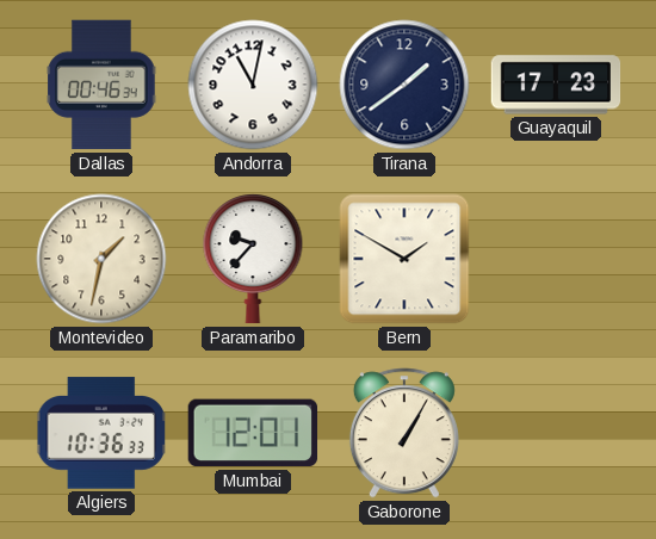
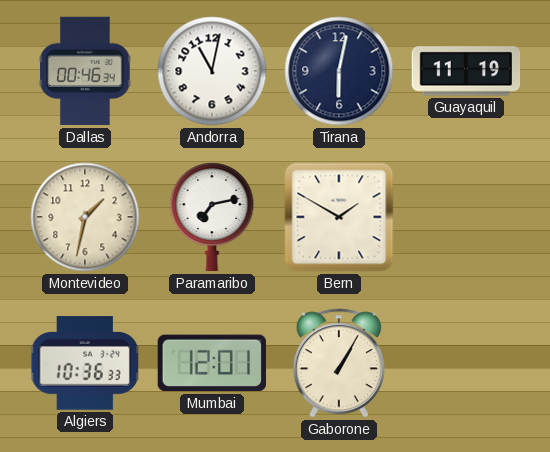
Tirana: 1:39 -> 6:02
Guayaquil: 17:23 -> 11:19
Paramaribo: 9:37 -> 7:13
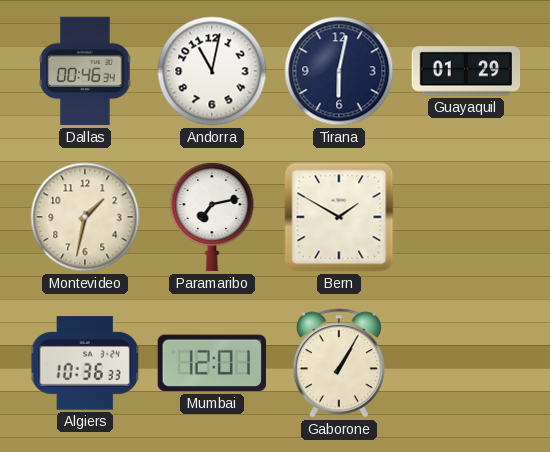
Guayaquil: 11:19 -> 01:29
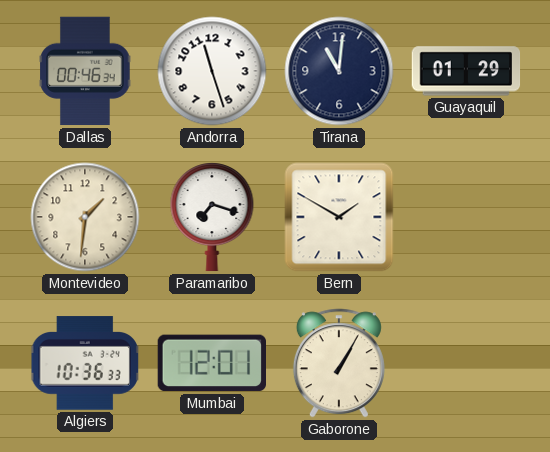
Andorra: 11:02 -> 11:27
Tirana: 6:02 -> 11:01
Montevideo: 1:32 -> 1:31
Paramaribo: 7:13 -> 7:18
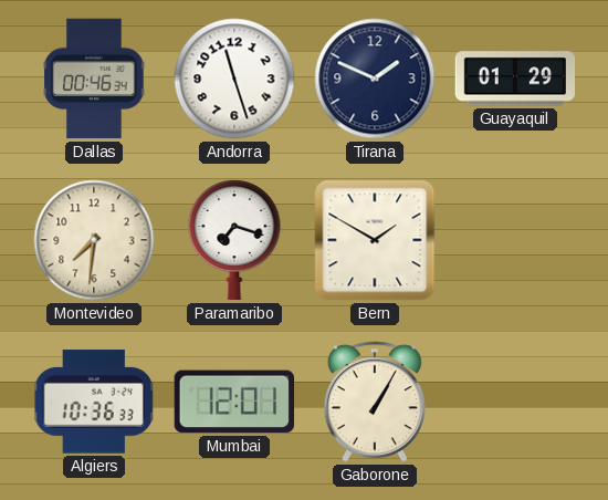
Tirana: 11:01 -> 1:49
Montevideo: 1:31 -> 7:31
